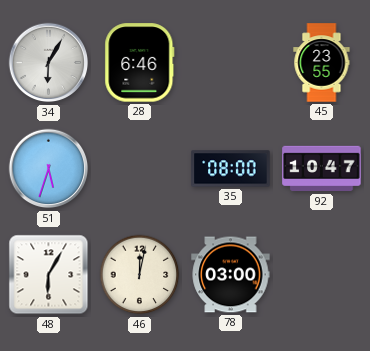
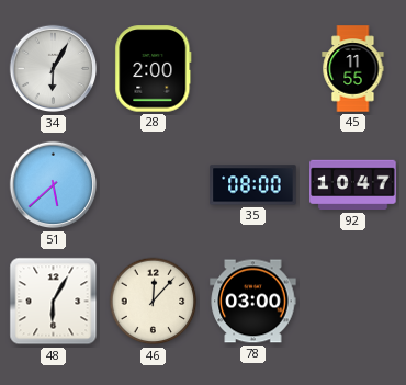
28: 6:46 -> 2:00
45: 23:55 -> 11:55
51: 5:33 -> 5:38
46: 12:02 -> 12:07
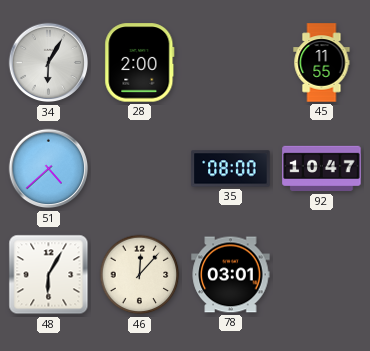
51: 5:38 -> 4:38
78: 03:00 -> 03:01
